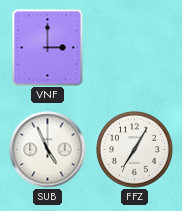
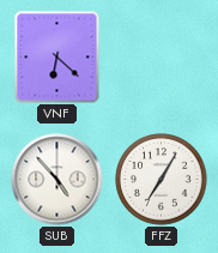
VNF: 3:00 -> 6:22
SUB: 4:56 -> 4:53
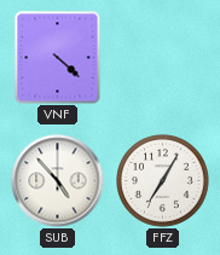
VNF: 6:22 -> 4:22
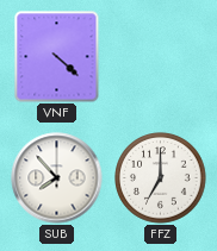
SUB: 4:53 -> 7:53
FFZ: 7:05 -> 7:00
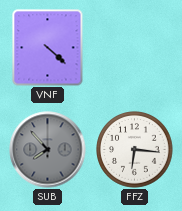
SUB dial: white -> grey
FFZ: 7:00 -> 6:16
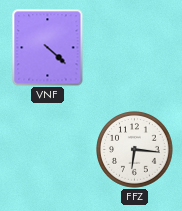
SUB: 7:53 -> none
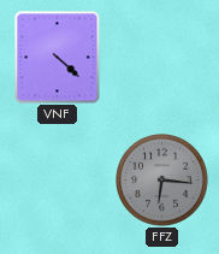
FFZ dial: white -> grey
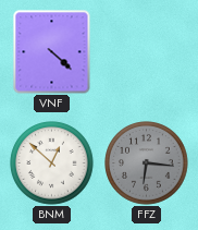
BNM: none -> 12:52
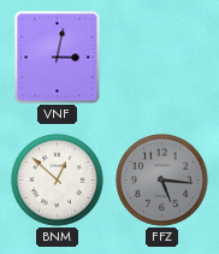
VNF: 4:22 -> 3:02
FFZ: 6:16 -> 5:16
